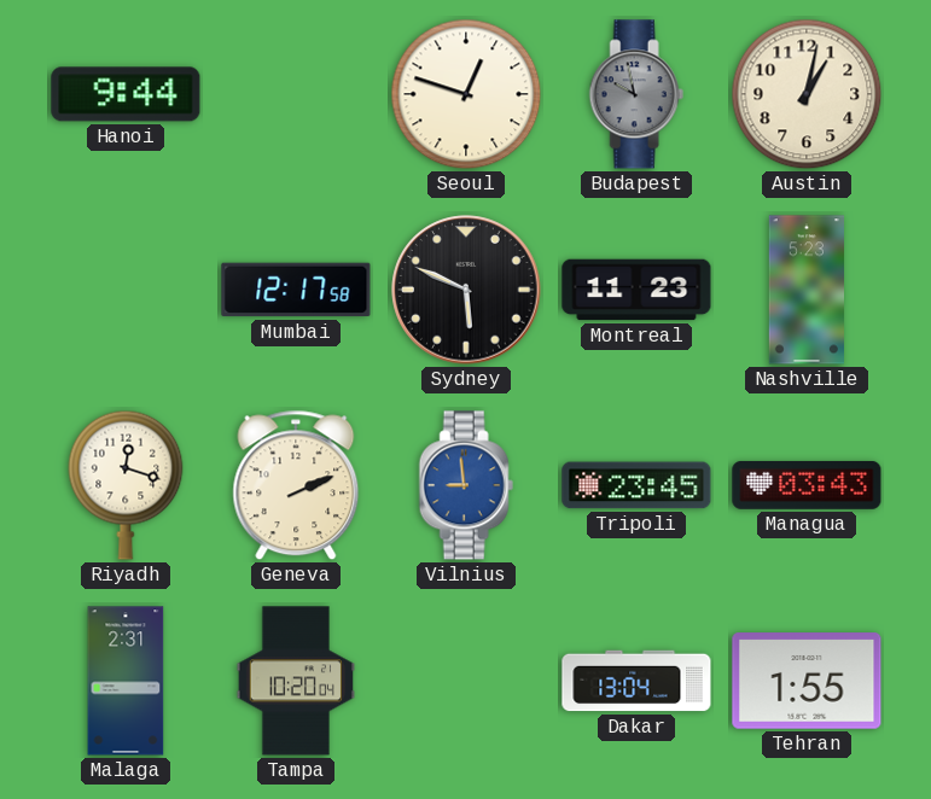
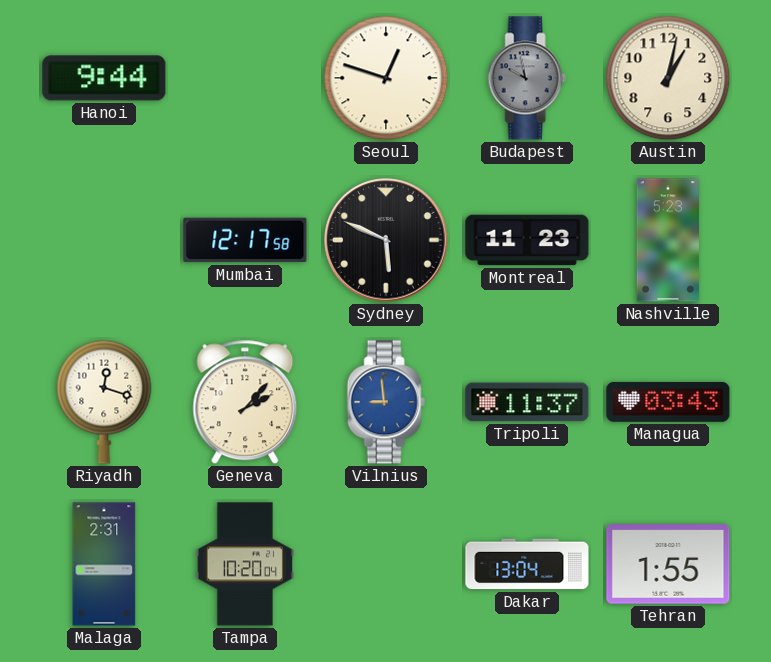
Geneva: 2:11 -> 2:07
Tripoli: 23:45 -> 11:37
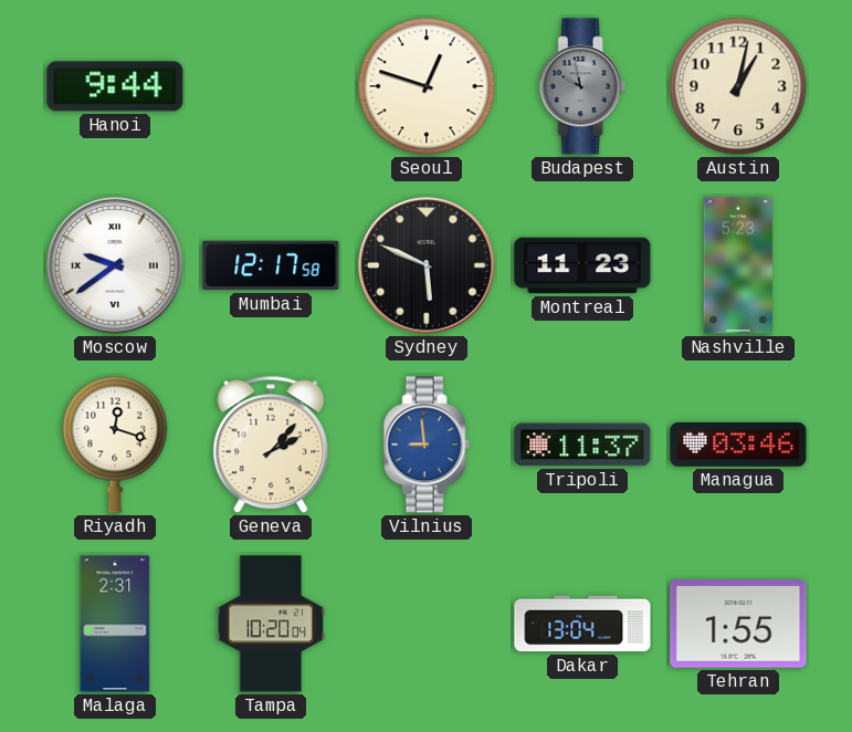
Moscow: none -> 9:39
Managua: 03:43 -> 03:46
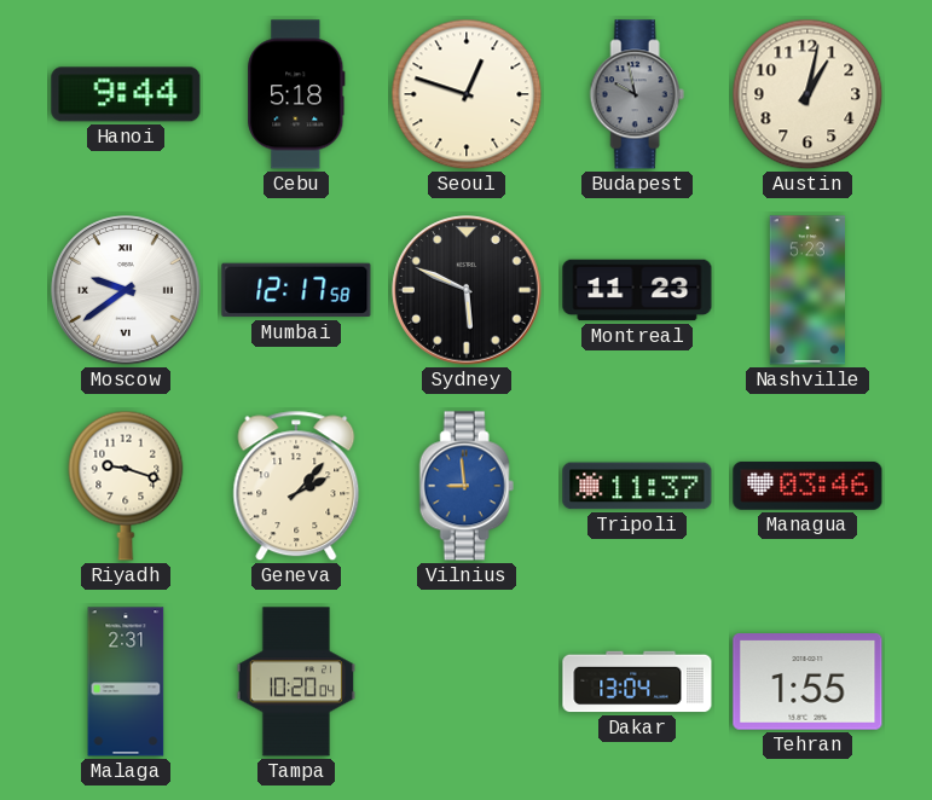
Cebu: none -> 5:18
Riyadh: 12:18 -> 9:18
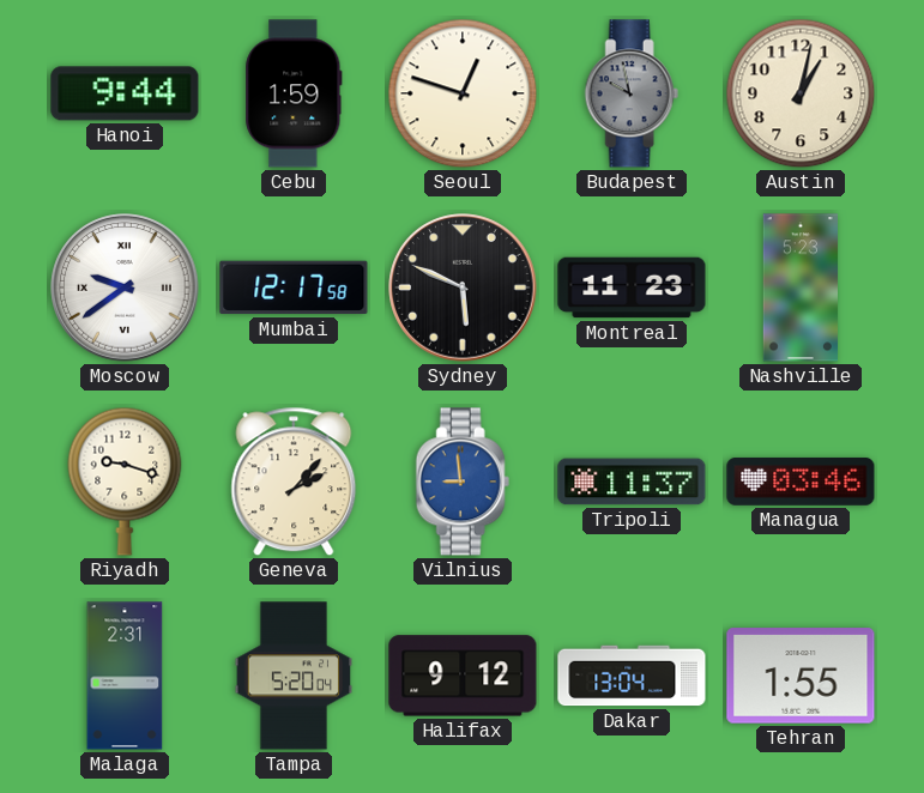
Cebu: 5:18 -> 1:59
Tampa: 10:20 -> 5:20
Halifax: none -> 9:12
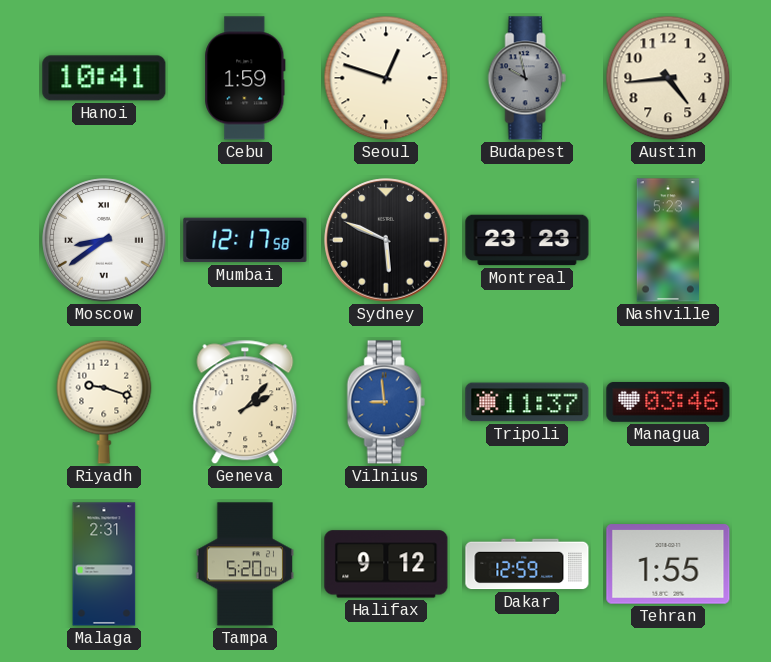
Hanoi: 9:44 -> 10:41
Austin: 1:02 -> 4:44
Moscow: 9:39 -> 8:39
Montreal: 11:23 -> 23:23
Dakar: 13:04 -> 12:59
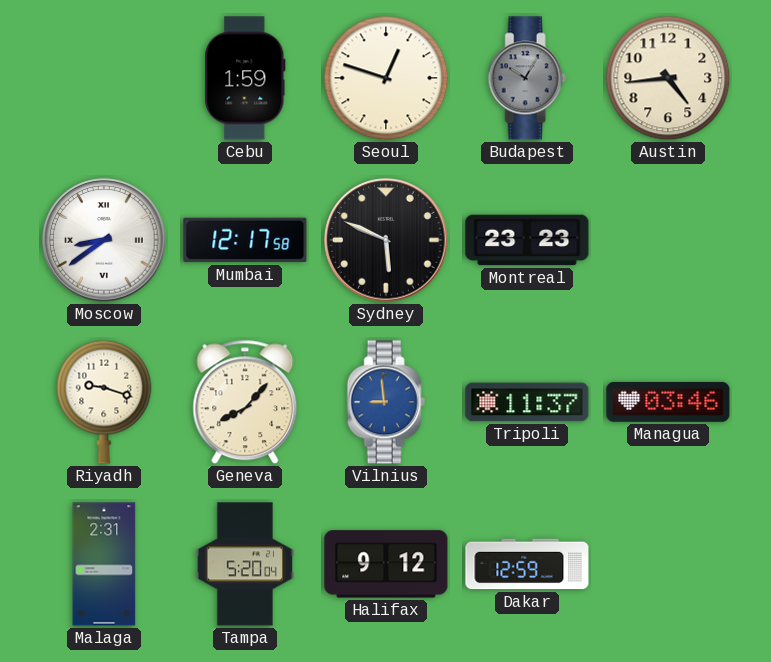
Hanoi: 10:41 -> none
Budapest: 9:58 -> 10:05
Nashville: 5:23 -> none
Geneva: 2:07 -> 8:07
Tehran: 1:55 -> none
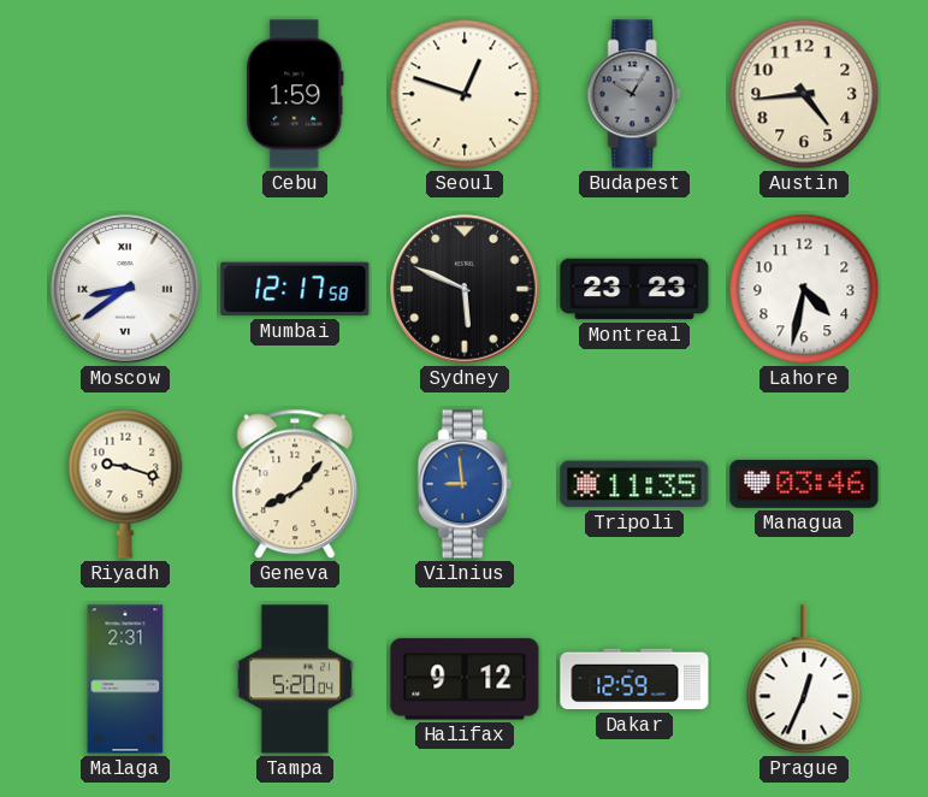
Lahore: none -> 4:32
Tripoli: 11:37 -> 11:35
Prague: none -> 12:34
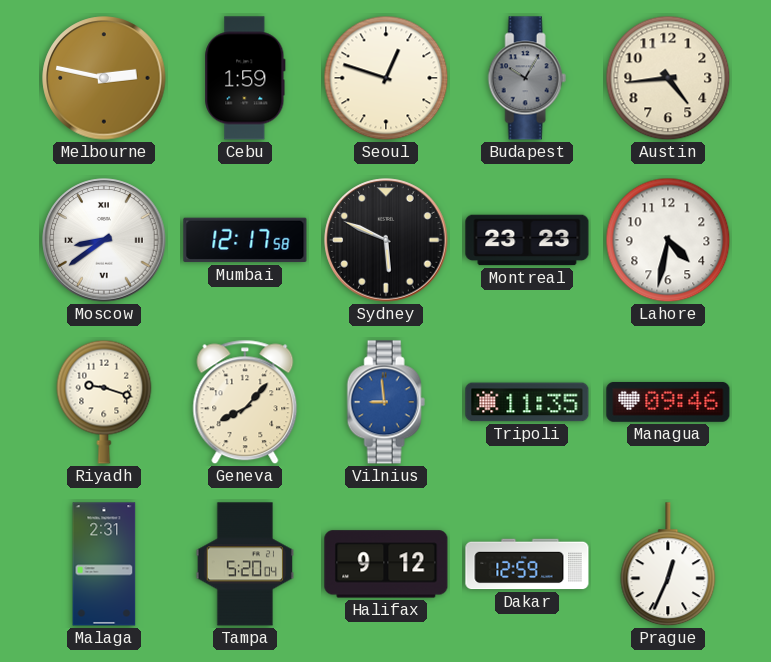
Melbourne: none -> 2:47
Managua: 03:46 -> 09:46
